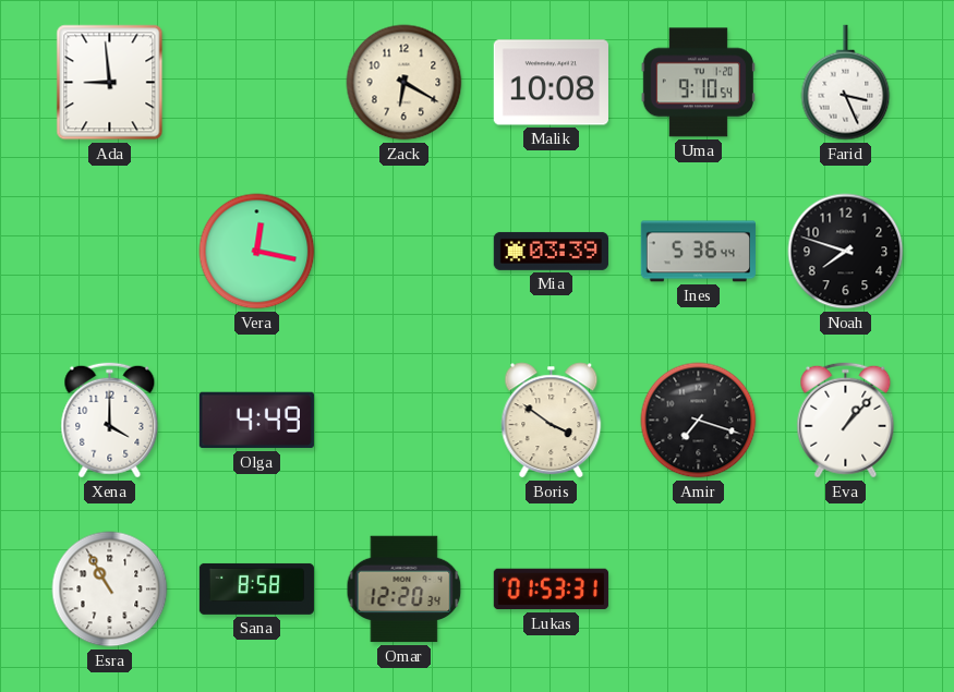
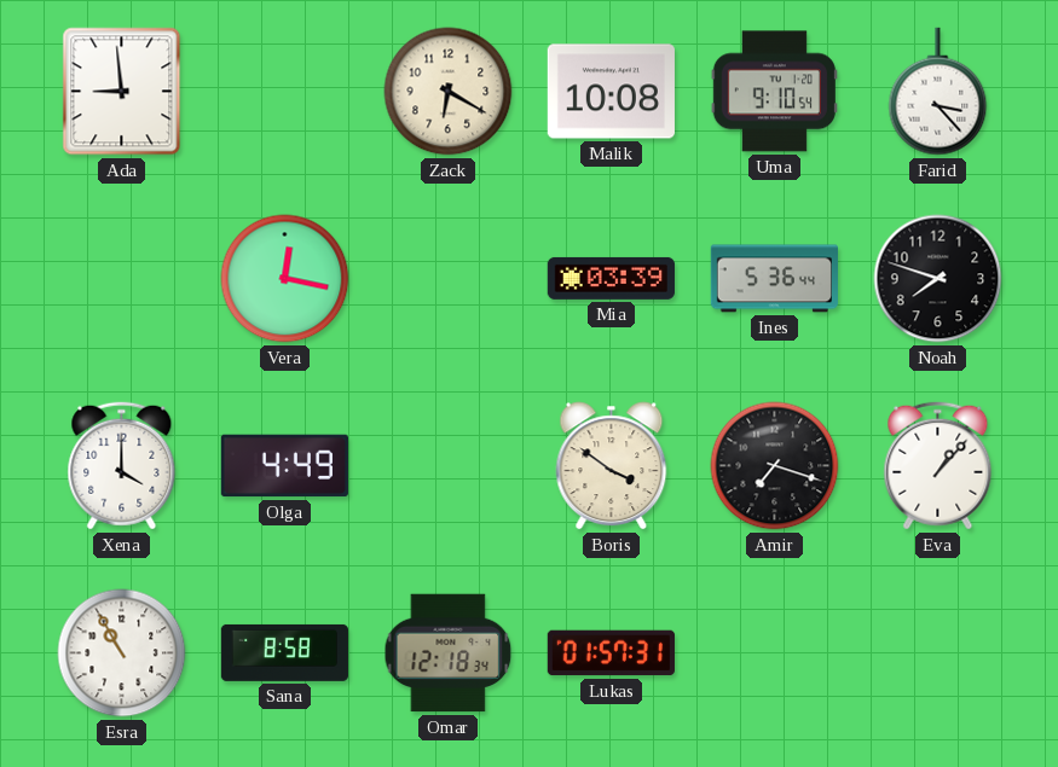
Farid: 3:26 -> 3:23
Omar: 12:20 -> 12:18
Lukas: 01:53 -> 01:57
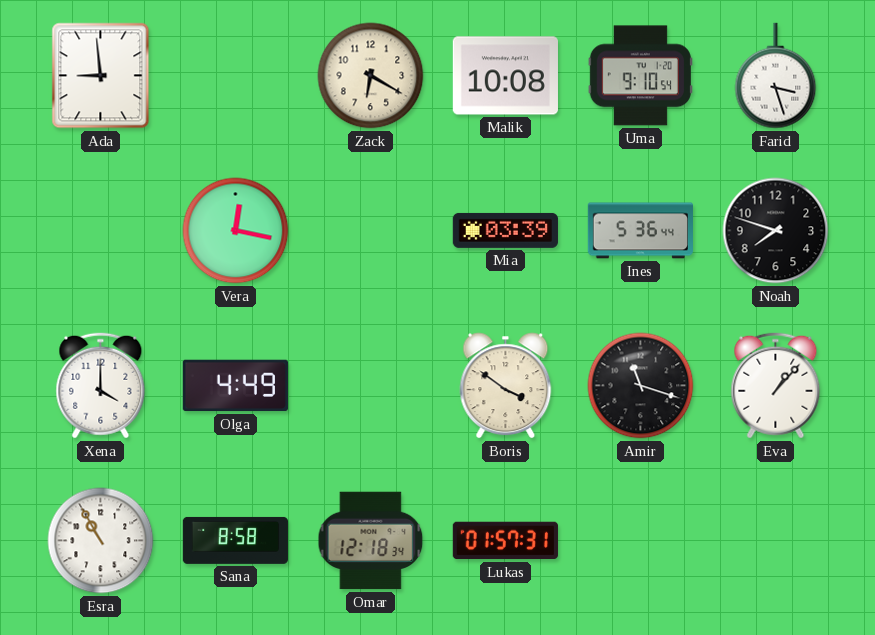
Farid: 3:23 -> 3:27
Amir: 7:18 -> 11:18
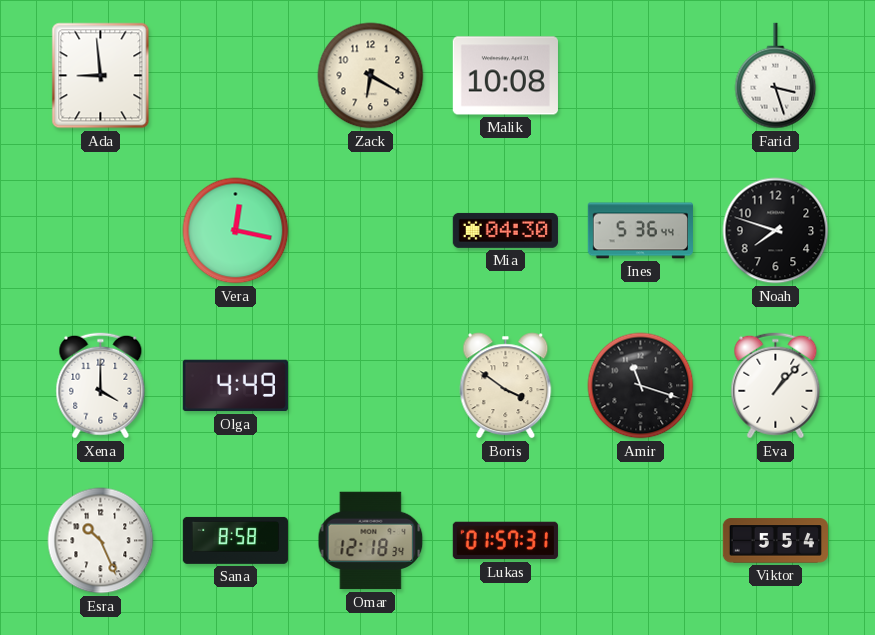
Uma: 9:10 -> none
Mia: 03:39 -> 04:30
Esra: 10:55 -> 10:26
Viktor: none -> 5:54
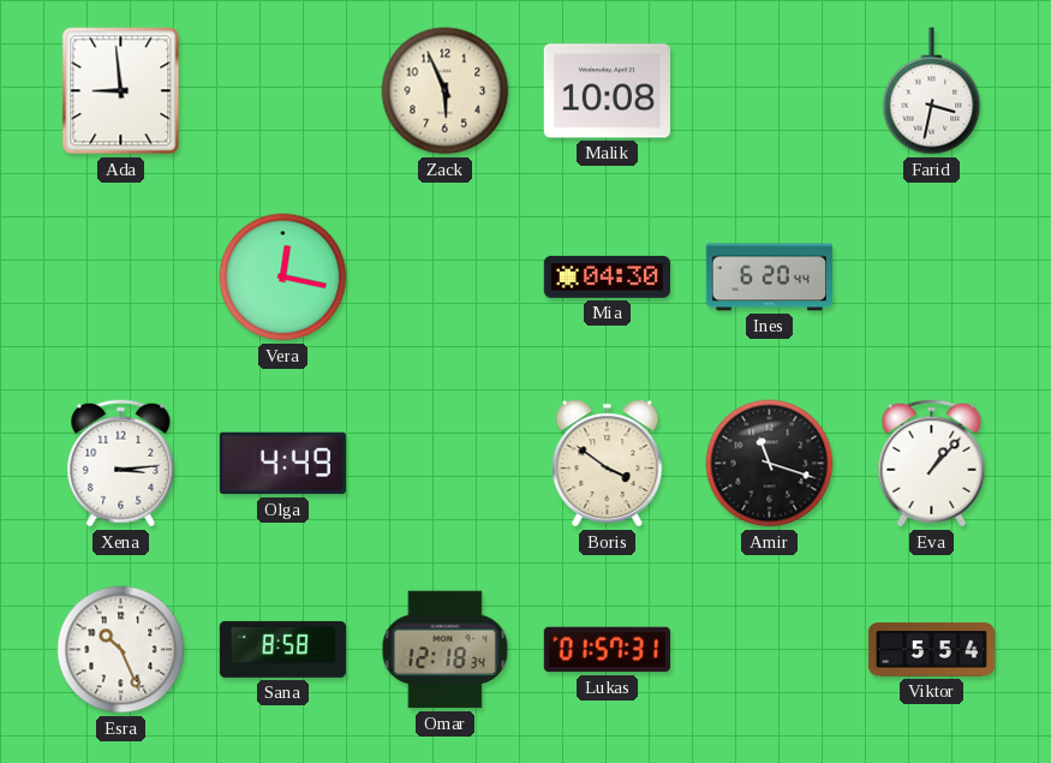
Zack: 6:20 -> 5:56
Farid: 3:27 -> 3:32
Ines: 5:36 -> 6:20
Noah: 7:48 -> none
Xena: 4:00 -> 3:14
